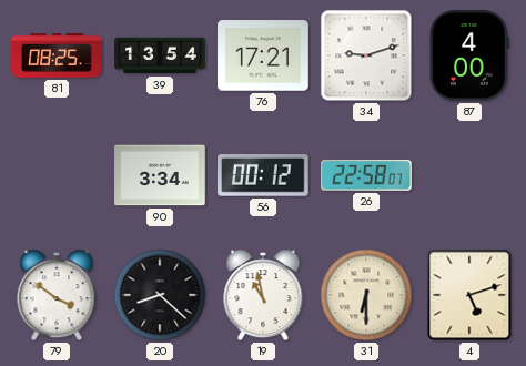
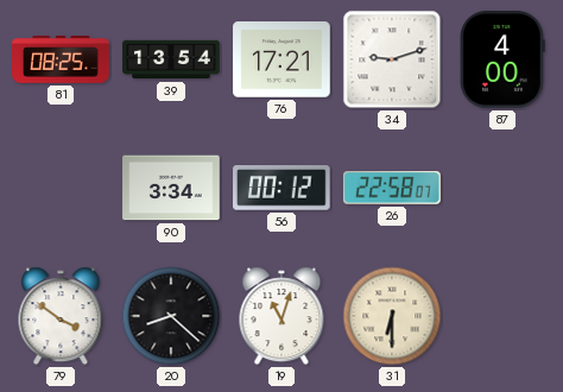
19: 10:58 -> 11:03
4: 5:12 -> none
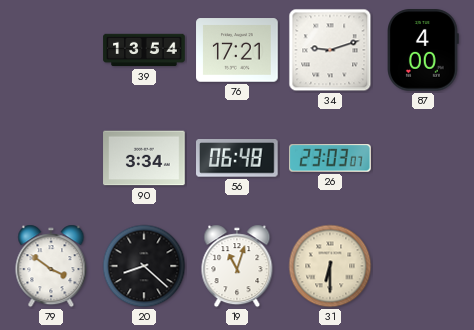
81: 08:25 -> none
56: 00:12 -> 06:48
26: 22:58 -> 23:03
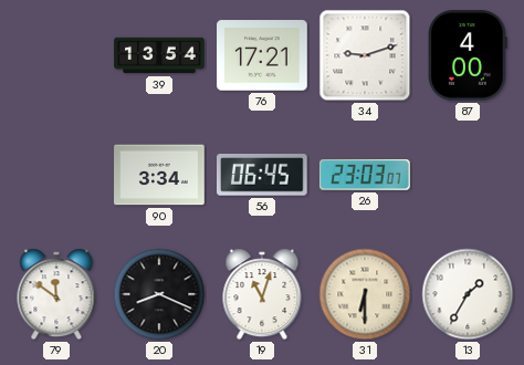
56: 06:48 -> 06:45
79: 3:51 -> 11:51
20: 8:22 -> 8:19
13: none -> 1:35
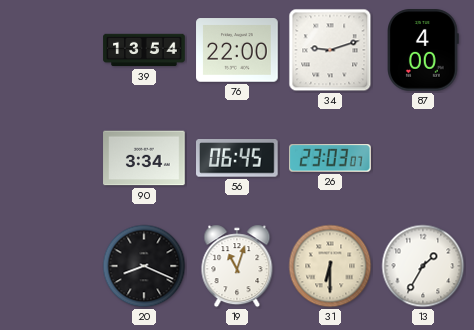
76: 17:21 -> 22:00
79: 11:51 -> none
